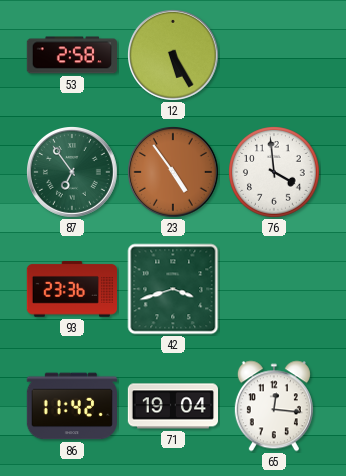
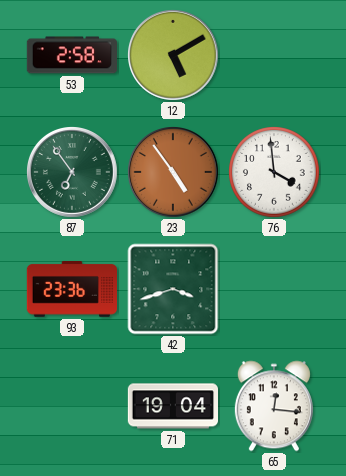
12: 5:25 -> 5:10
86: 11:42 -> none
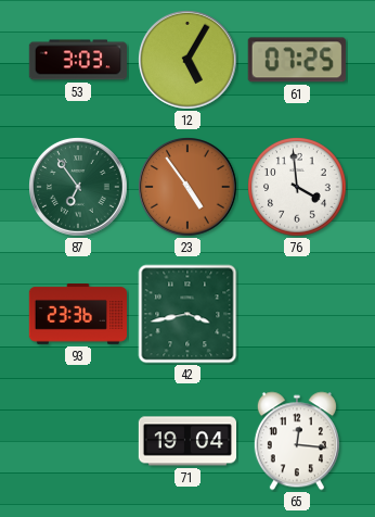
53: 2:58 -> 3:03
12: 5:10 -> 5:05
61: none -> 07:25
42: 3:42 -> 3:43
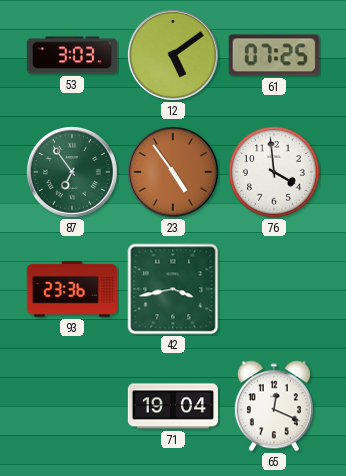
12: 5:05 -> 5:09
65: 12:16 -> 12:19
